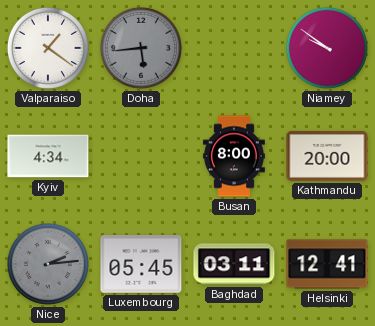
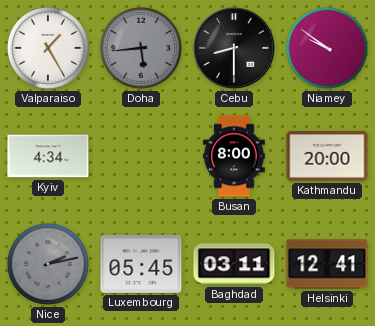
Valparaiso: 1:21 -> 1:25
Cebu: none -> 8:30
Nice: 2:14 -> 2:13
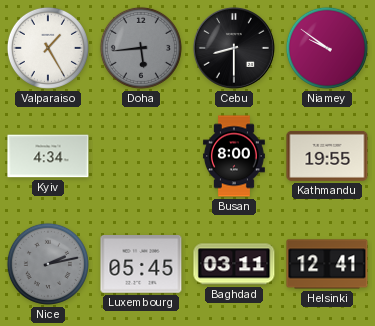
Kathmandu: 20:00 -> 19:55
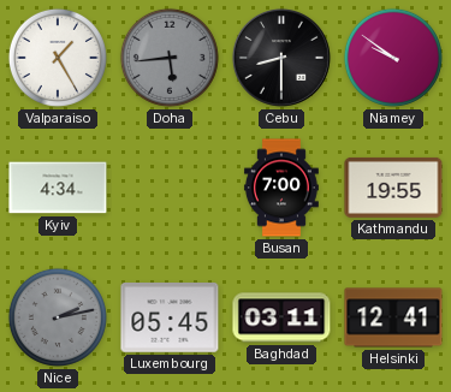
Busan: 8:00 -> 7:00
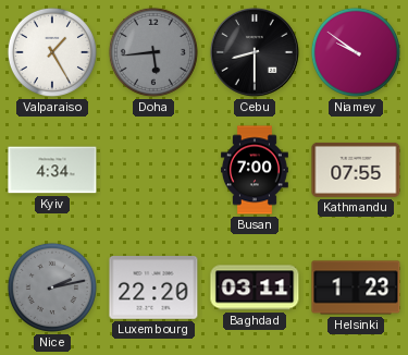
Kathmandu: 19:55 -> 07:55
Luxembourg: 05:45 -> 22:20
Helsinki: 12:41 -> 1:23
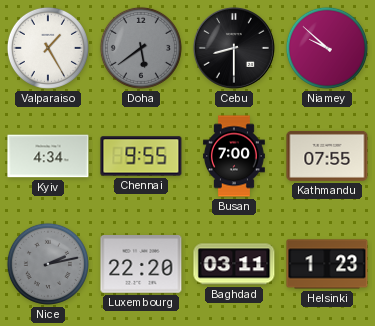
Doha: 5:44 -> 5:39
Niamey: 9:51 -> 9:52
Chennai: none -> 9:55
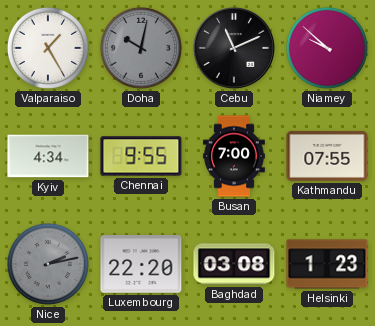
Doha: 5:39 -> 10:02
Cebu: 8:30 -> 11:11
Baghdad: 03:11 -> 03:08
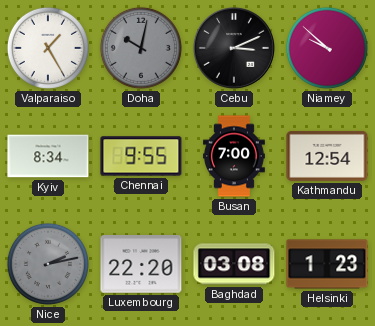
Cebu: 11:11 -> 3:11
Kyiv: 4:34 -> 8:34
Kathmandu: 07:55 -> 12:54
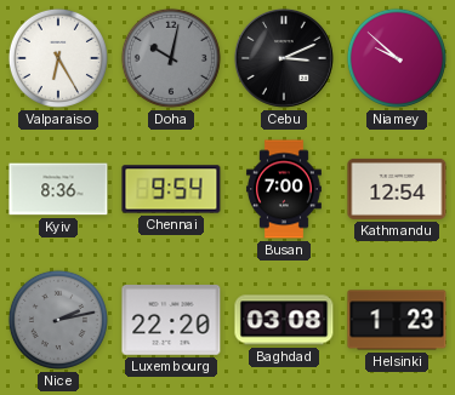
Valparaiso: 1:25 -> 6:25
Kyiv: 8:34 -> 8:36
Chennai: 9:55 -> 9:54
